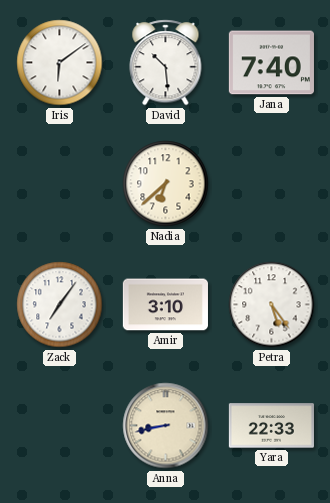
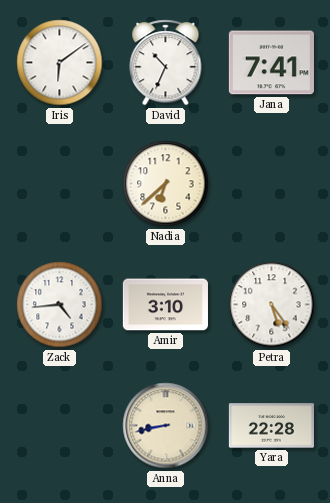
David: 10:29 -> 10:34
Jana: 7:40 -> 7:41
Zack: 7:06 -> 4:44
Yara: 22:33 -> 22:28
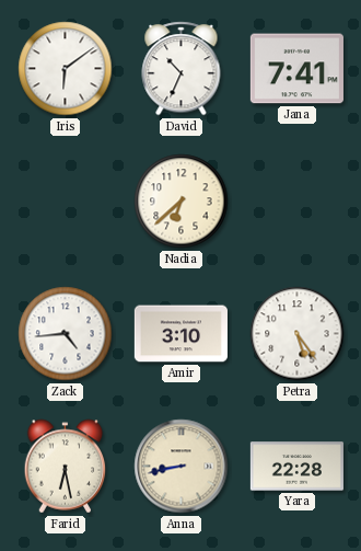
Farid: none -> 6:28
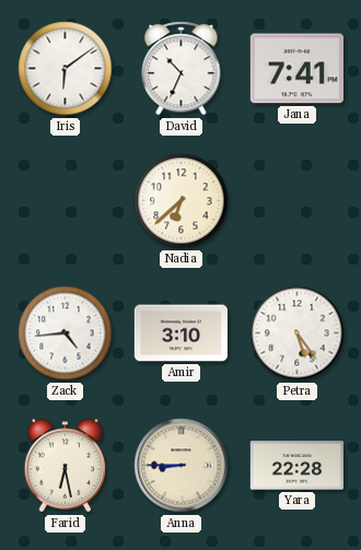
Anna: 8:43 -> 8:45
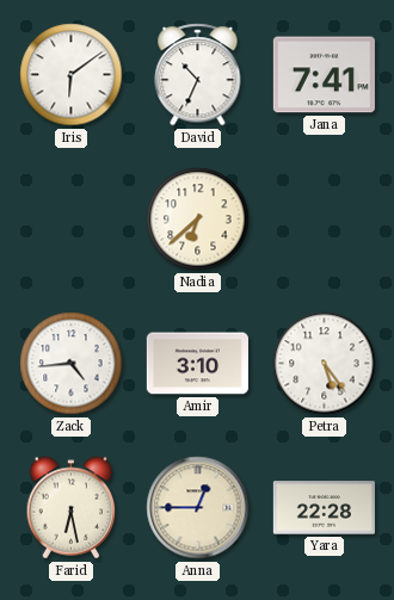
Anna: 8:45 -> 12:45
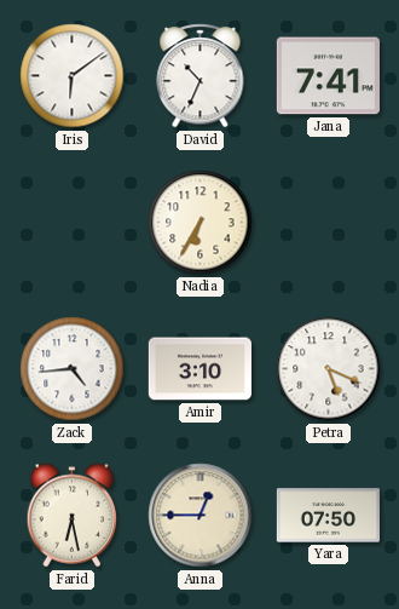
Nadia: 6:38 -> 6:35
Petra: 5:24 -> 5:19
Yara: 22:28 -> 07:50
